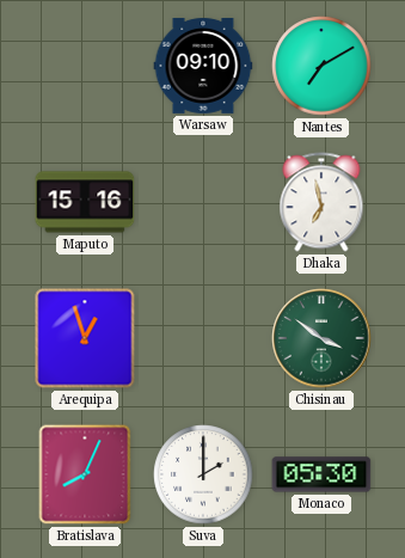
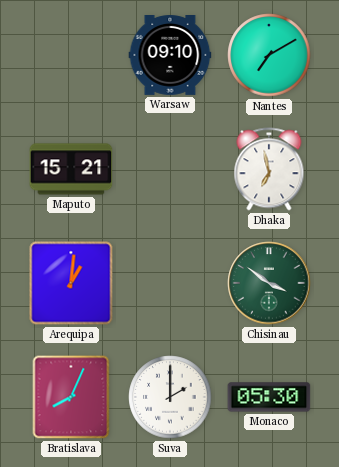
Maputo: 15:16 -> 15:21
Arequipa: 12:57 -> 1:01
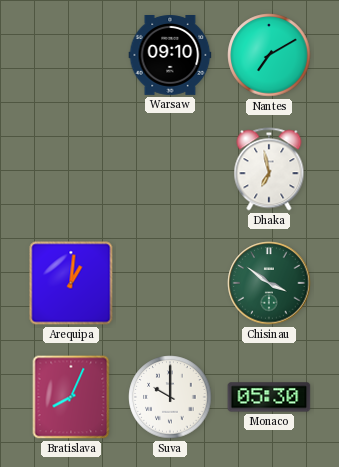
Maputo: 15:21 -> none
Suva: 2:00 -> 10:00
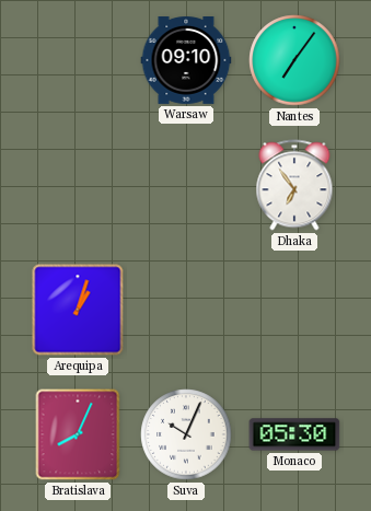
Nantes: 7:10 -> 7:06
Dhaka: 6:58 -> 6:54
Arequipa: 1:01 -> 1:03
Chisinau: 3:51 -> none
Suva: 10:00 -> 10:04
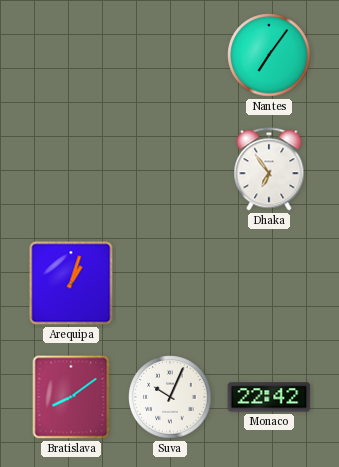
Warsaw: 09:10 -> none
Bratislava: 8:04 -> 8:09
Monaco: 05:30 -> 22:42
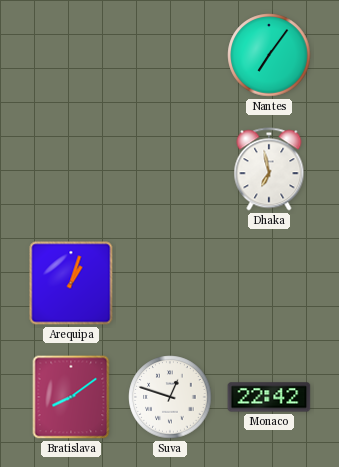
Dhaka: 6:54 -> 6:58
Suva: 10:04 -> 12:48
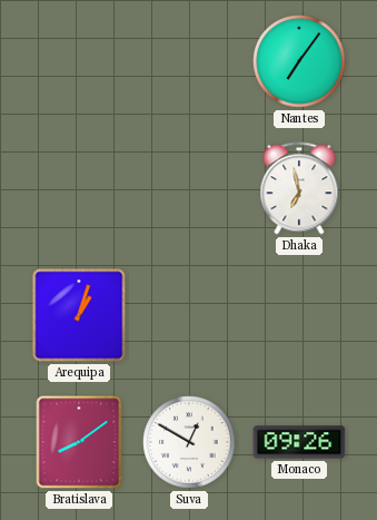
Suva: 12:48 -> 12:50
Monaco: 22:42 -> 09:26
